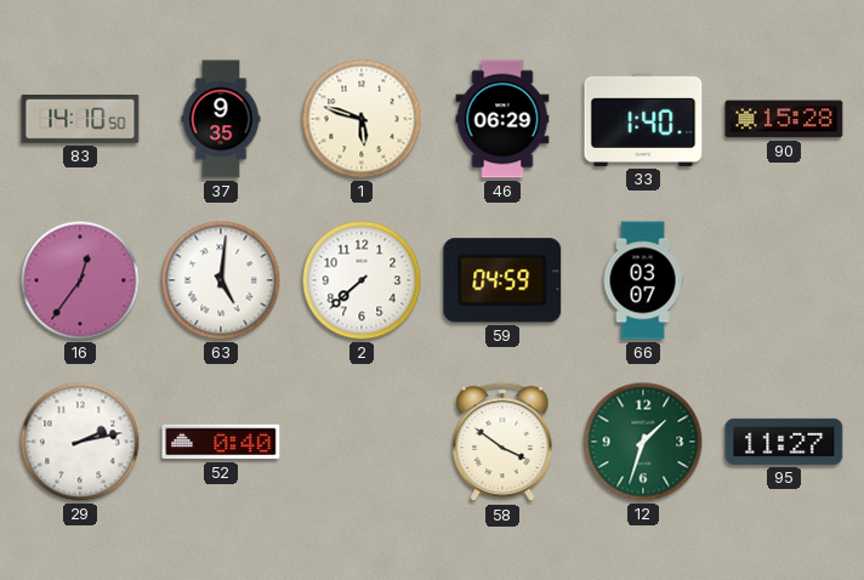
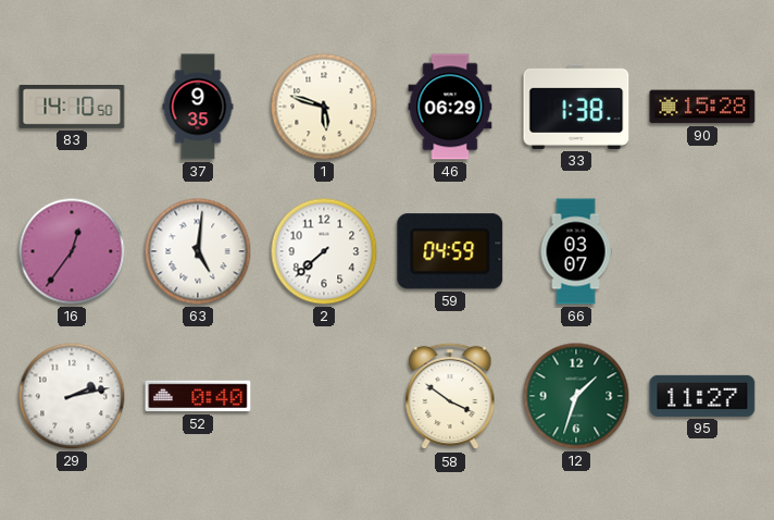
33: 1:40 -> 1:38
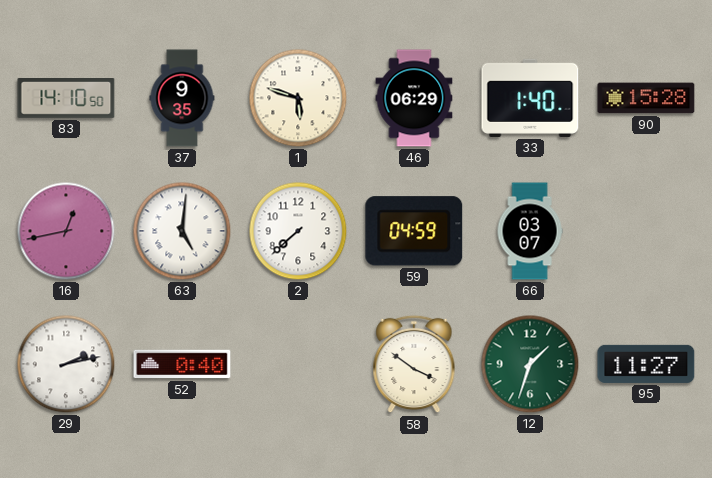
33: 1:38 -> 1:40
16: 12:36 -> 12:43
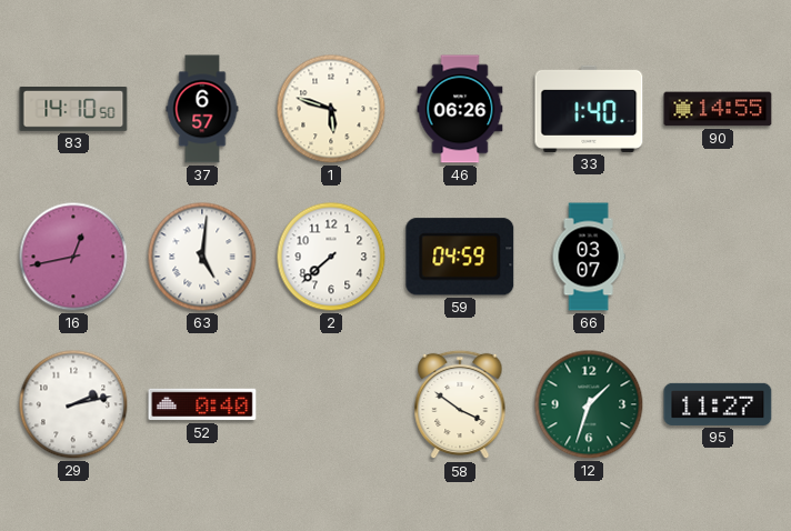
37: 9:35 -> 6:57
46: 06:29 -> 06:26
90: 15:28 -> 14:55
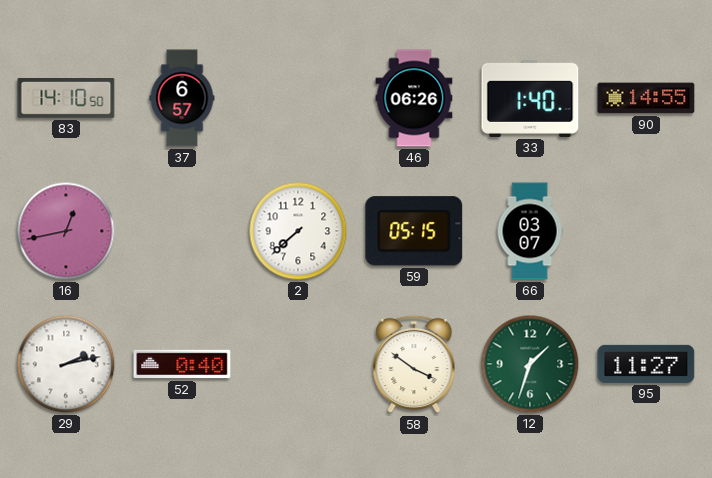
1: 5:48 -> none
63: 5:01 -> none
59: 04:59 -> 05:15
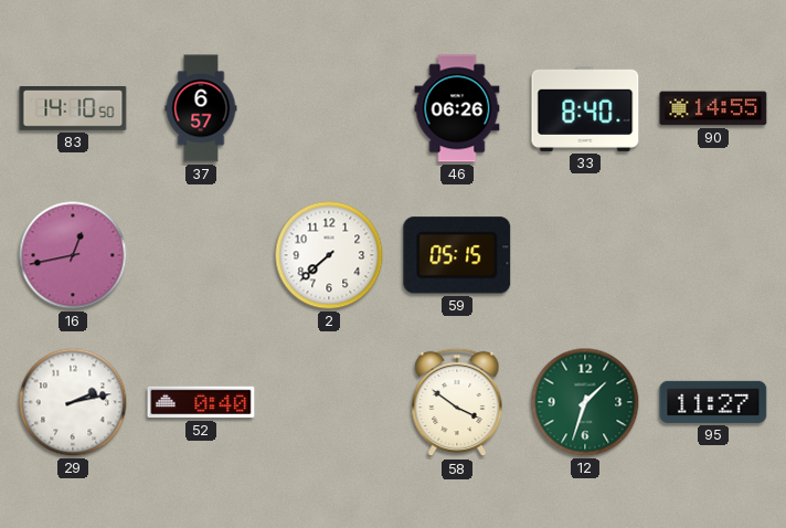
33: 1:40 -> 8:40
66: 03:07 -> none
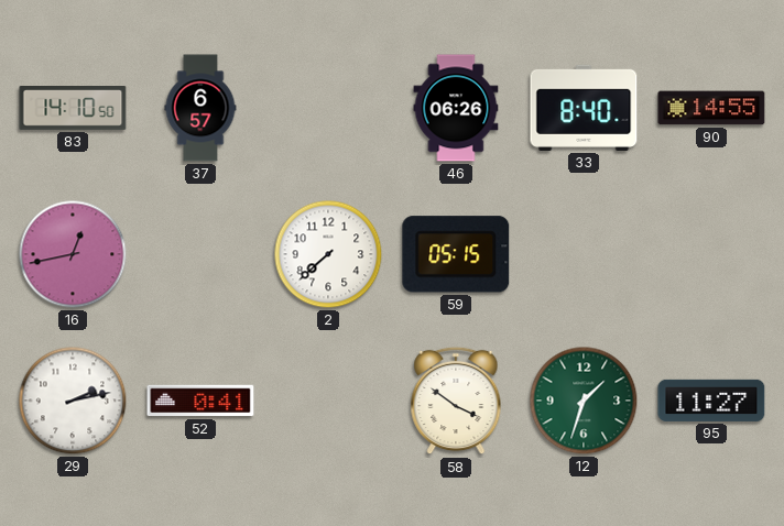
52: 0:40 -> 0:41
